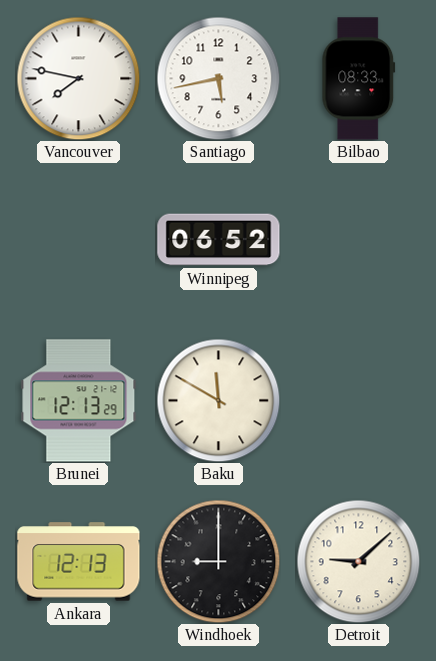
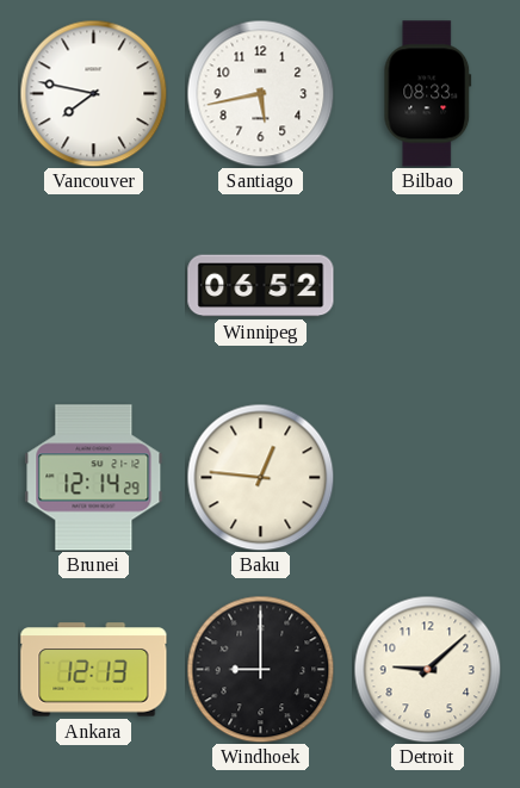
Brunei: 12:13 -> 12:14
Baku: 11:50 -> 12:46
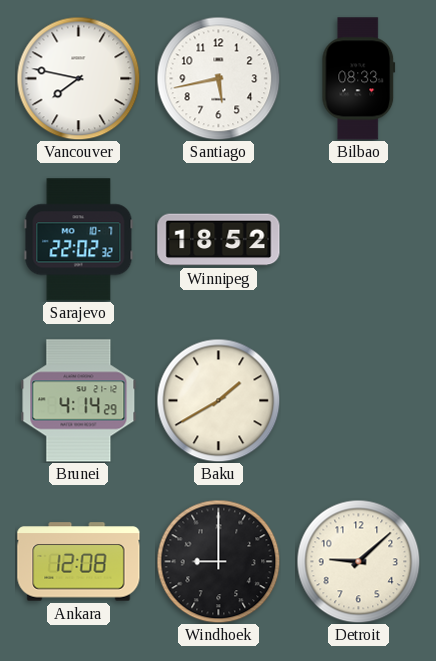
Sarajevo: none -> 22:02
Winnipeg: 06:52 -> 18:52
Brunei: 12:14 -> 4:14
Baku: 12:46 -> 1:40
Ankara: 12:13 -> 12:08
